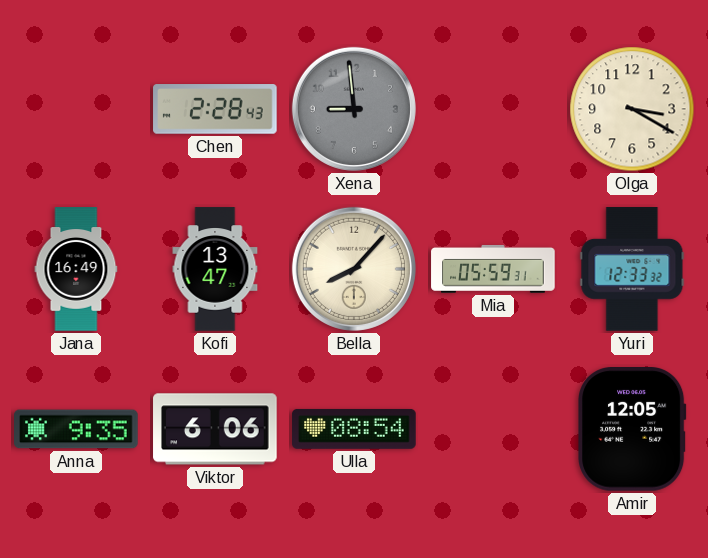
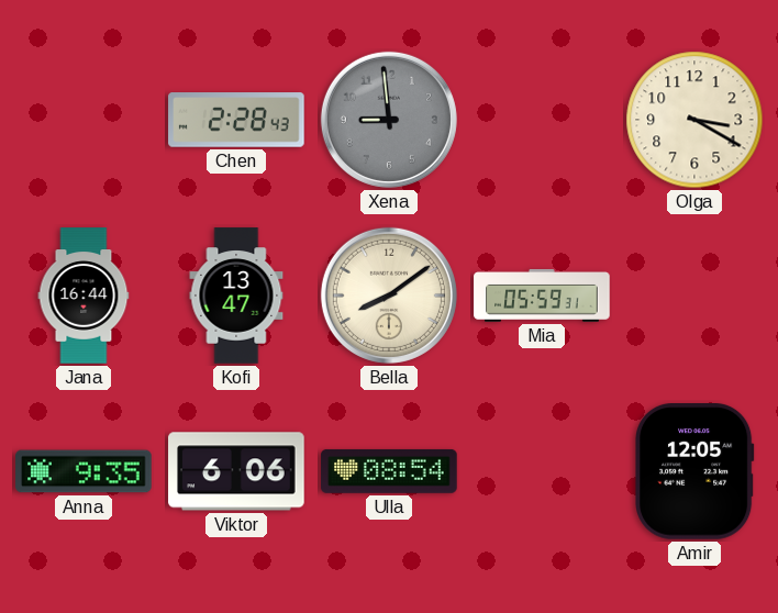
Jana: 16:49 -> 16:44
Bella: 8:07 -> 8:09
Yuri: 12:33 -> none
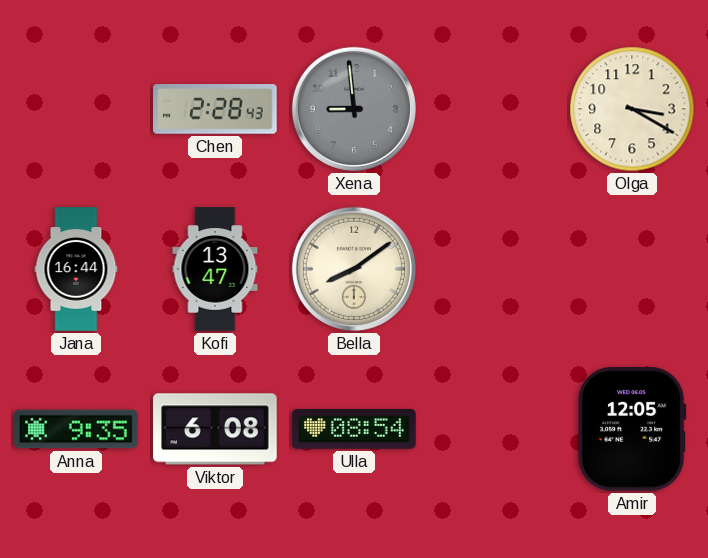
Mia: 05:59 -> none
Viktor: 6:06 -> 6:08
